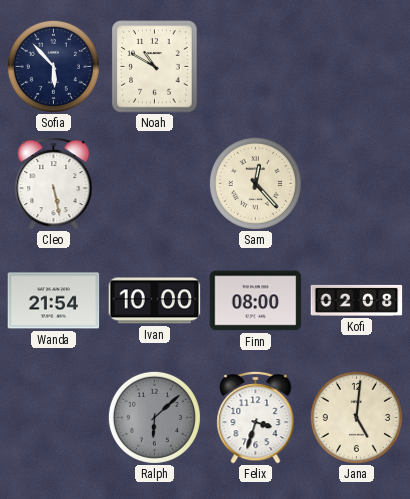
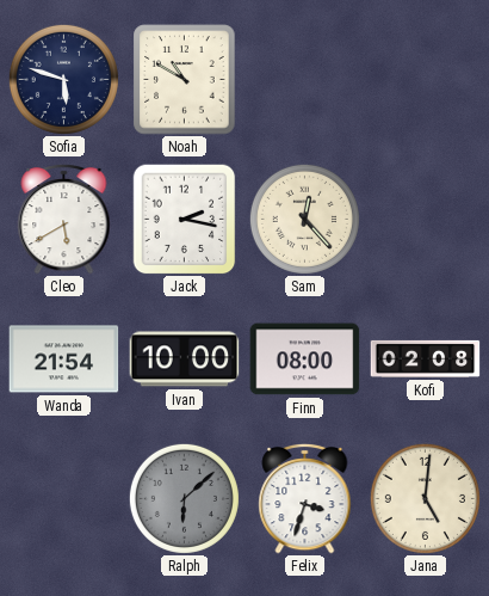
Sofia: 5:53 -> 5:48
Cleo: 5:28 -> 5:40
Jack: none -> 2:17
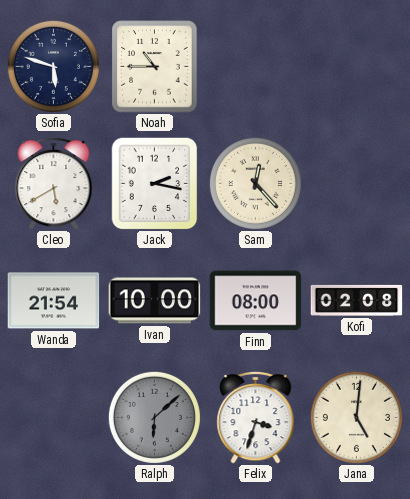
Noah: 10:50 -> 10:45
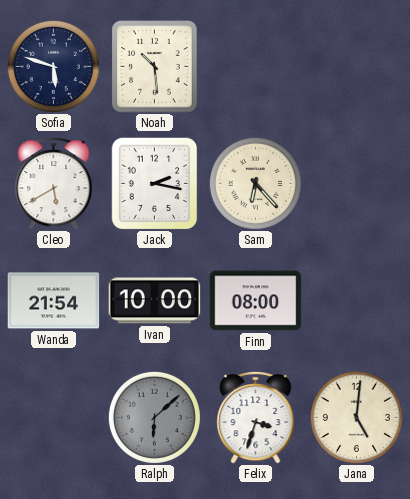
Noah: 10:45 -> 10:29
Sam: 12:23 -> 6:23
Kofi: 02:08 -> none
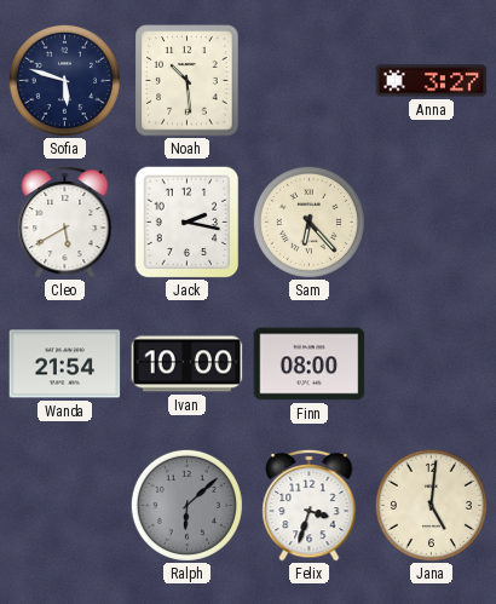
Anna: none -> 3:27
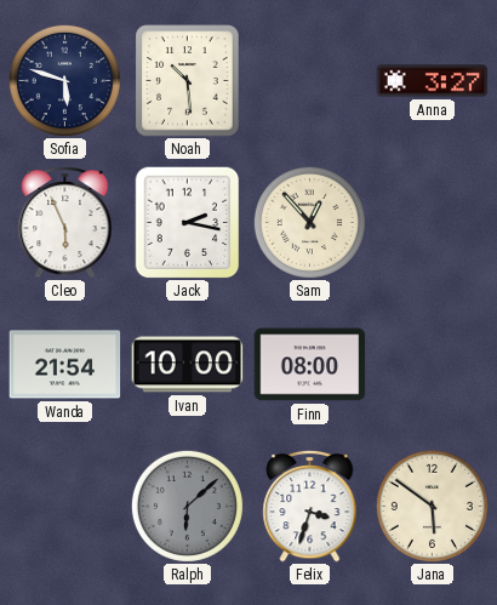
Cleo: 5:40 -> 5:56
Sam: 6:23 -> 12:53
Jana: 5:01 -> 5:51
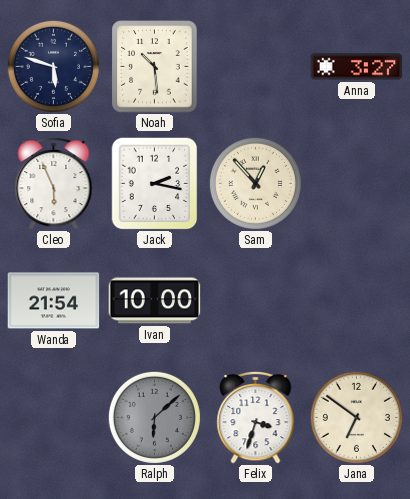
Finn: 08:00 -> none
Jana: 5:51 -> 6:51
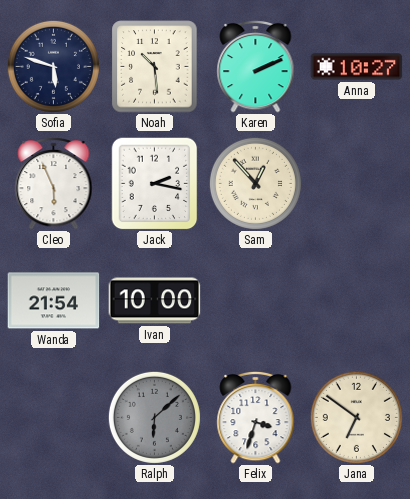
Karen: none -> 2:11
Anna: 3:27 -> 10:27
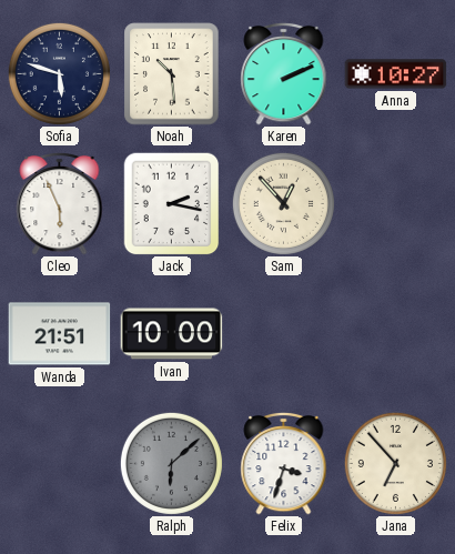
Wanda: 21:54 -> 21:51
Jana: 6:51 -> 6:53
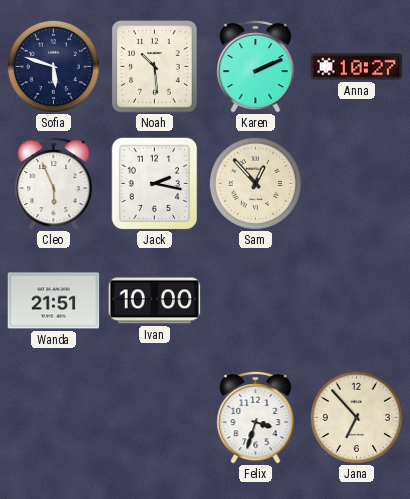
Ralph: 6:08 -> none
